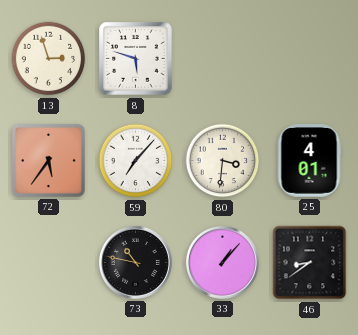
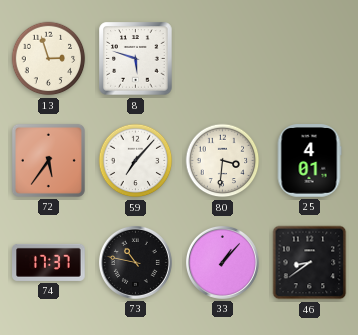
74: none -> 17:37
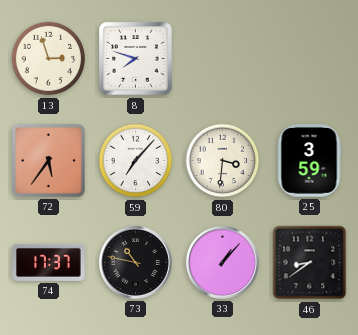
8: 5:48 -> 7:48
25: 4:01 -> 3:59
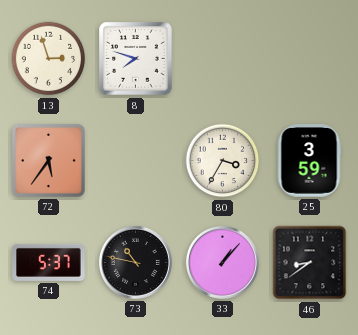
59: 7:07 -> none
80: 3:31 -> 3:35
74: 17:37 -> 5:37
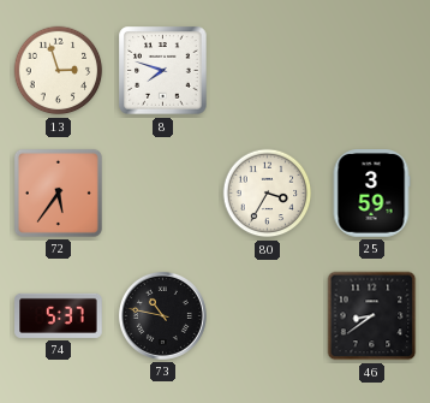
33: 1:07 -> none
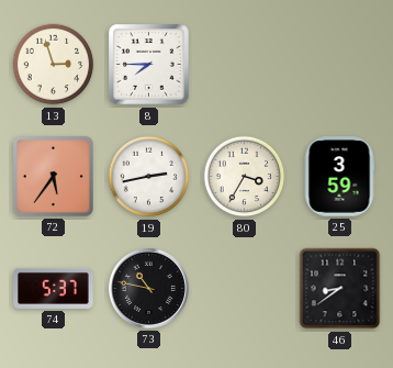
8: 7:48 -> 7:45
19: none -> 2:43
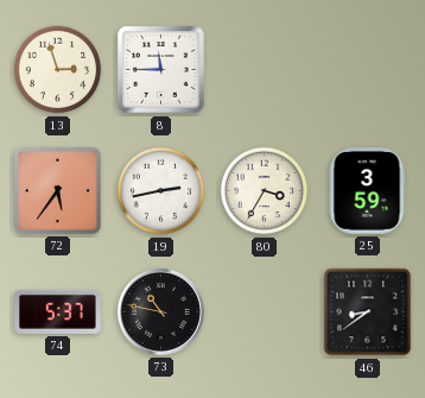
8: 7:45 -> 11:45
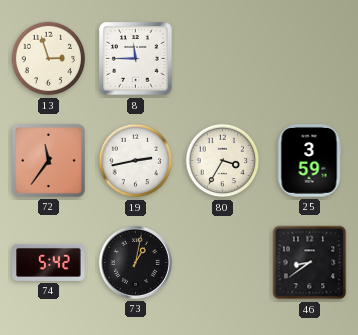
72: 5:36 -> 11:36
74: 5:37 -> 5:42
73: 10:47 -> 1:02
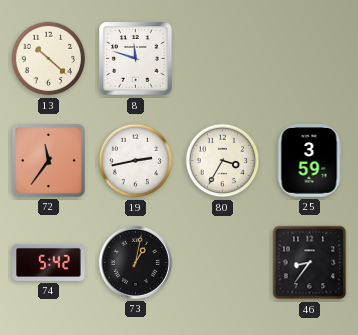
13: 2:57 -> 10:22
8: 11:45 -> 11:48
46: 8:39 -> 8:36
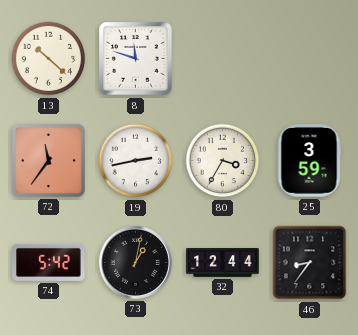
32: none -> 12:44
